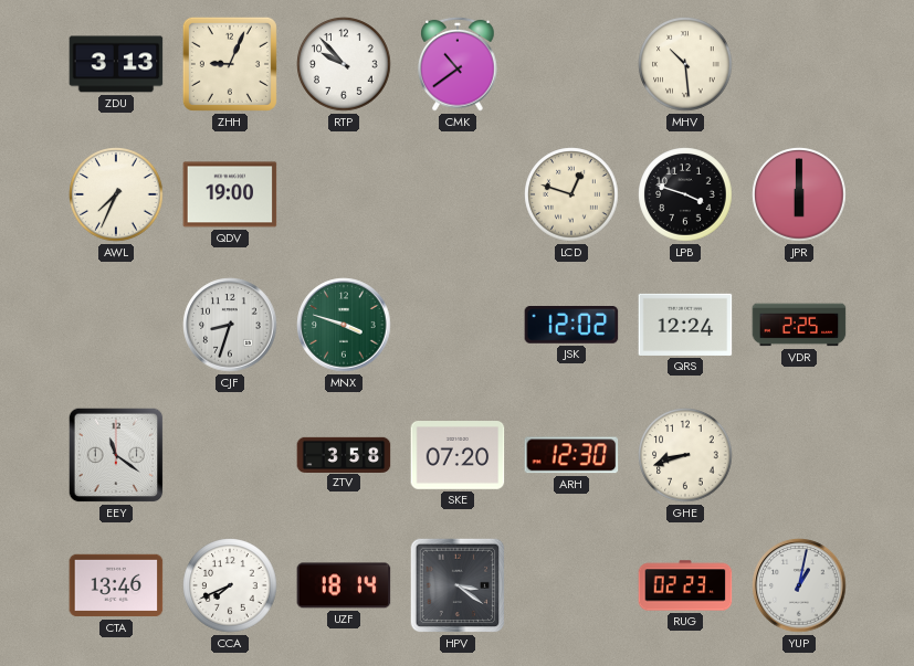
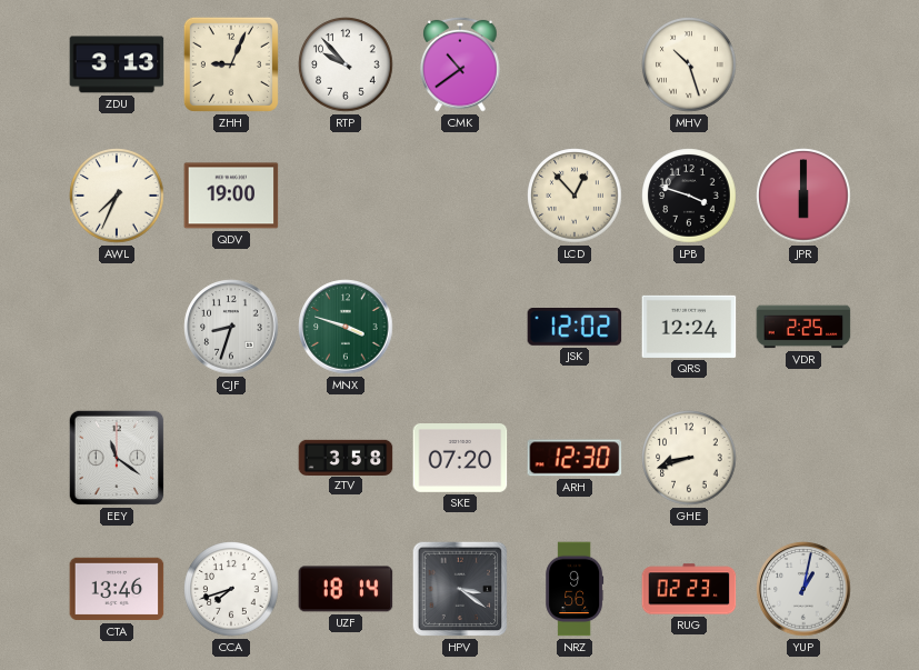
MHV: 10:29 -> 10:27
LCD: 12:48 -> 12:53
CCA: 7:41 -> 7:42
NRZ: none -> 9:56
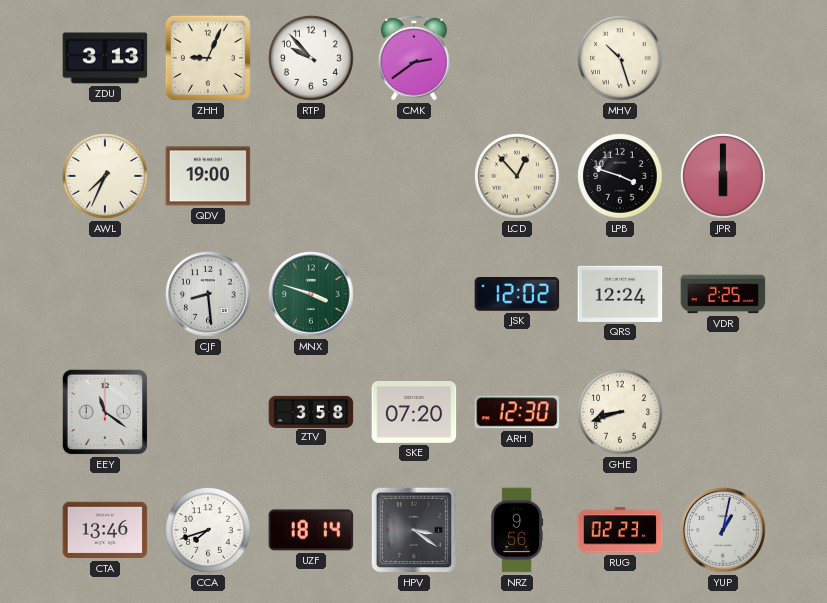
CMK: 10:39 -> 2:39
CJF: 8:33 -> 8:29
